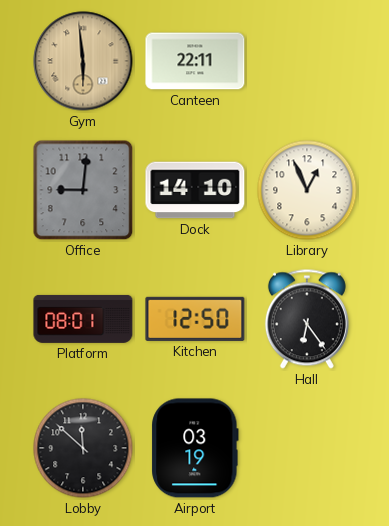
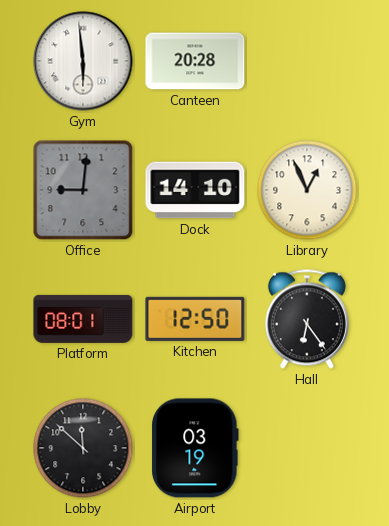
Gym dial: champagne -> white
Canteen: 22:11 -> 20:28
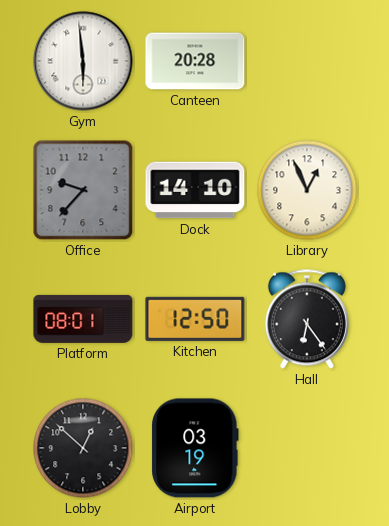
Office: 9:01 -> 9:37
Lobby: 11:52 -> 12:52
